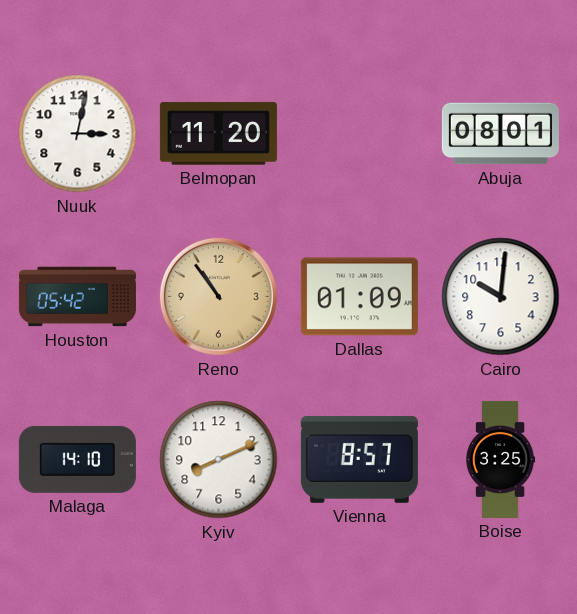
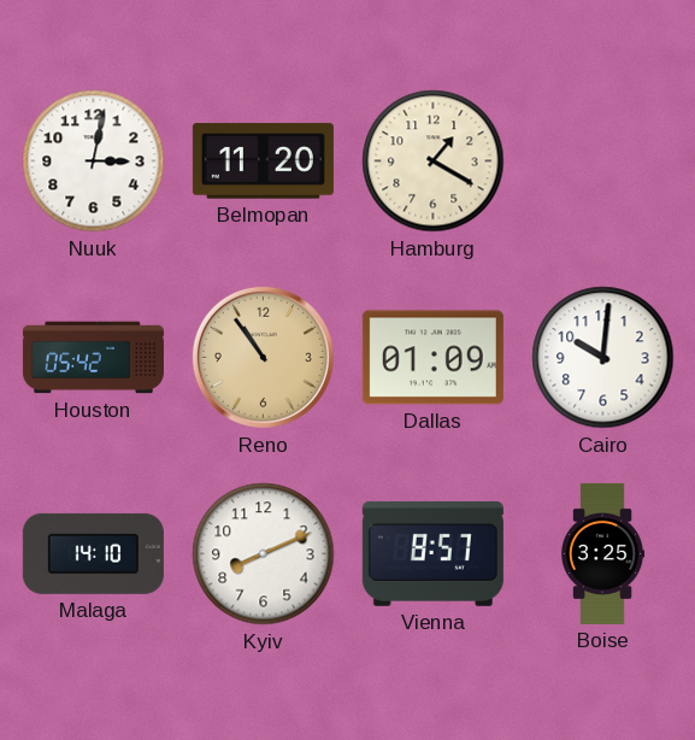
Hamburg: none -> 1:20
Abuja: 08:01 -> none
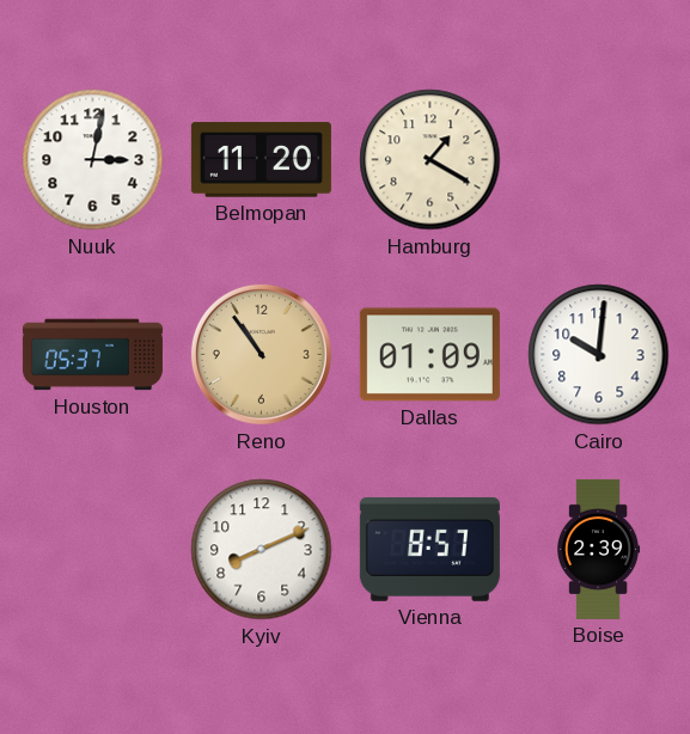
Houston: 05:42 -> 05:37
Malaga: 14:10 -> none
Boise: 3:25 -> 2:39
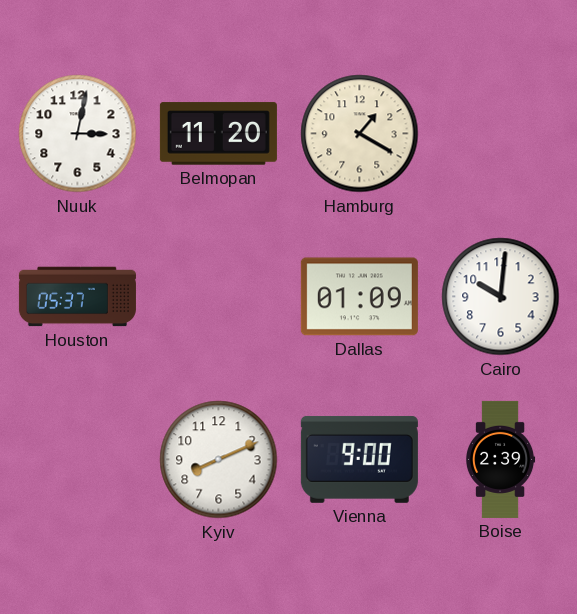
Reno: 10:54 -> none
Vienna: 8:57 -> 9:00
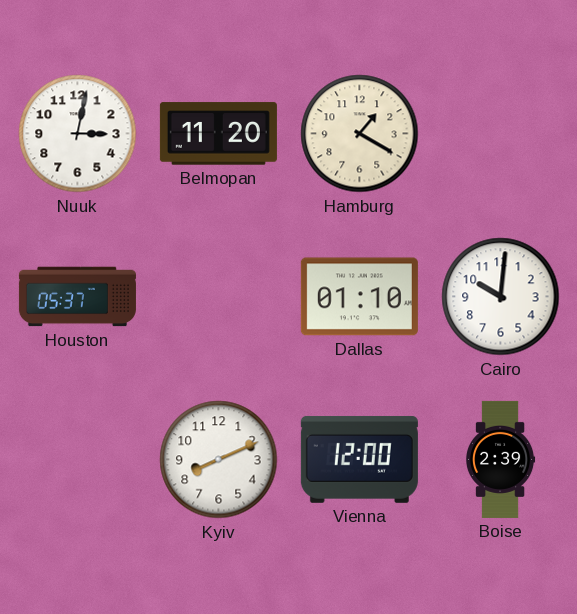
Dallas: 01:09 -> 01:10
Vienna: 9:00 -> 12:00
